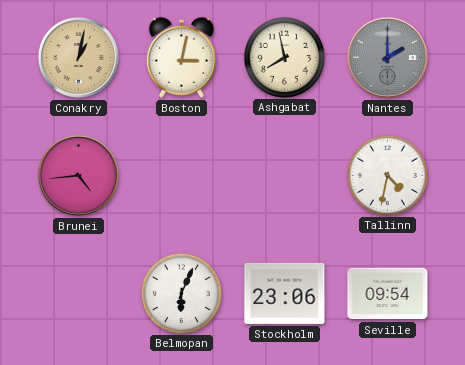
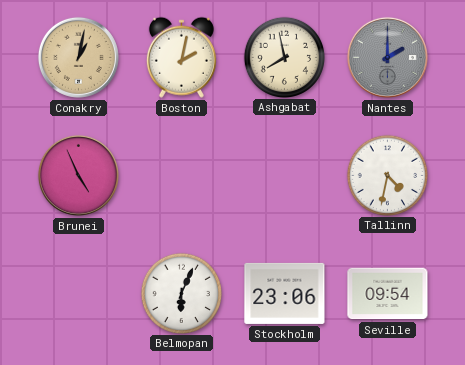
Boston: 3:02 -> 2:02
Brunei: 4:44 -> 4:56
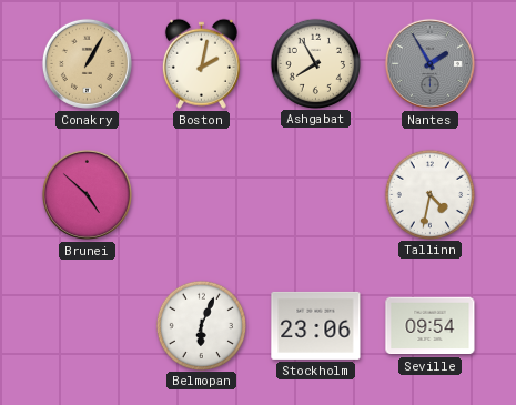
Conakry: 1:02 -> 1:05
Ashgabat: 7:58 -> 7:55
Nantes: 2:00 -> 1:55
Brunei: 4:56 -> 4:52
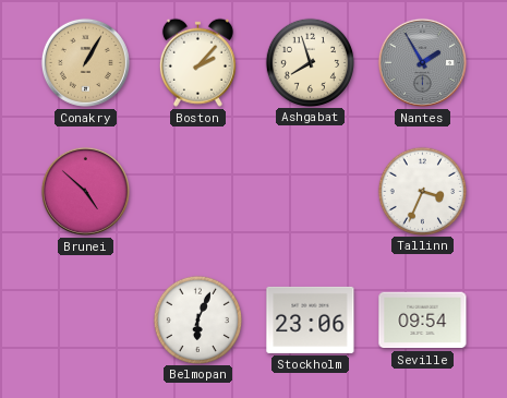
Boston: 2:02 -> 2:07
Ashgabat: 7:55 -> 7:57
Tallinn: 4:32 -> 3:34
